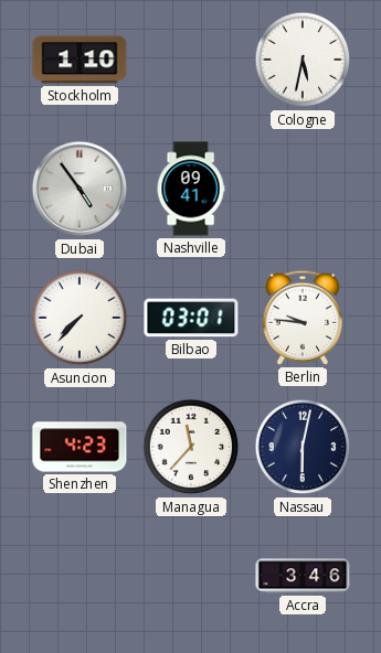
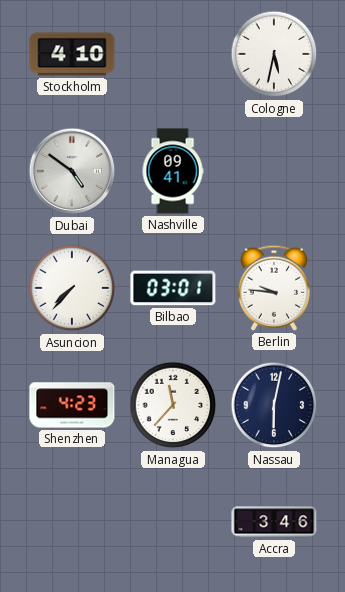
Stockholm: 1:10 -> 4:10
Dubai: 4:54 -> 4:51
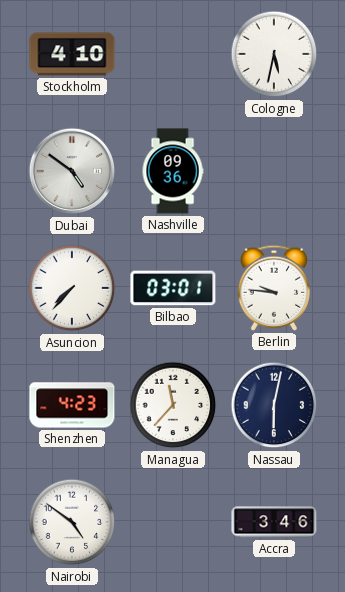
Nashville: 09:41 -> 09:36
Nairobi: none -> 4:51
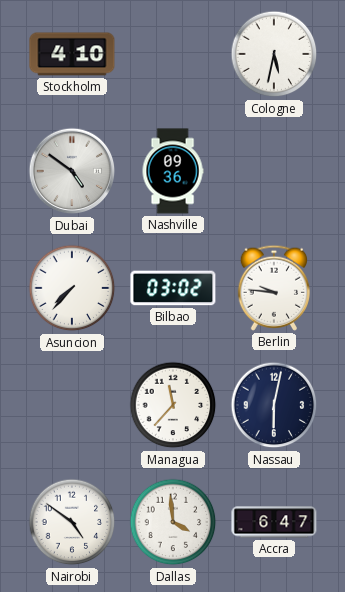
Bilbao: 03:01 -> 03:02
Shenzhen: 4:23 -> none
Dallas: none -> 3:59
Accra: 3:46 -> 6:47
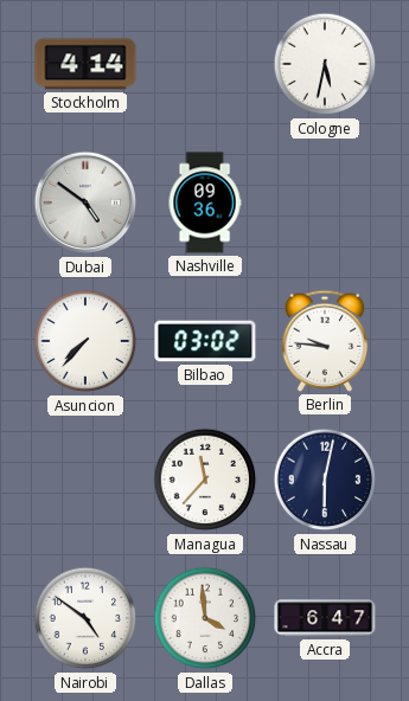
Stockholm: 4:10 -> 4:14
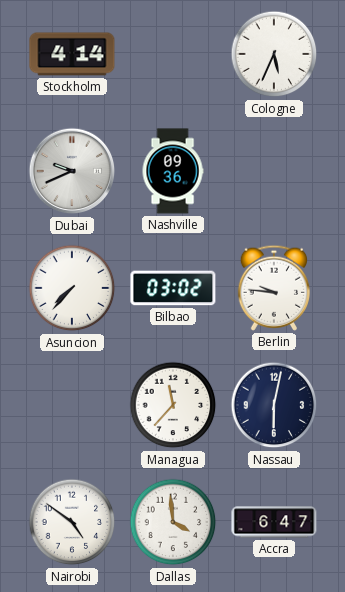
Cologne: 5:32 -> 5:34
Dubai: 4:51 -> 9:41
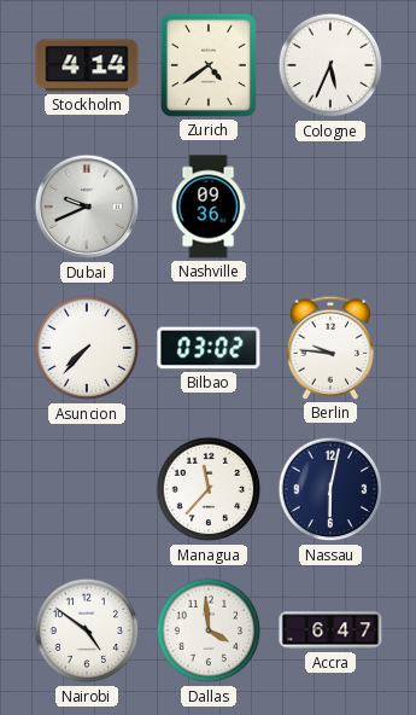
Zurich: none -> 4:39
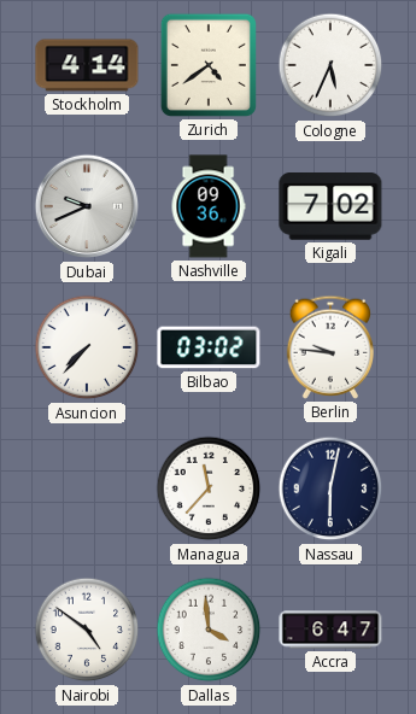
Kigali: none -> 7:02
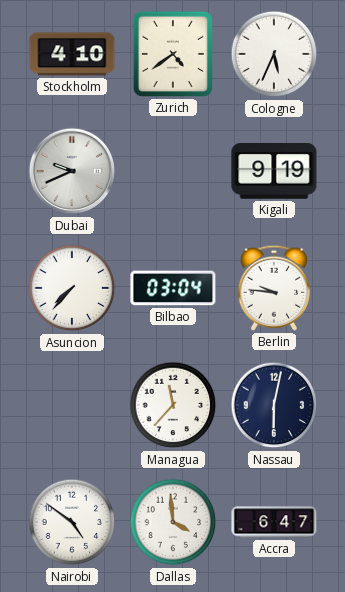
Stockholm: 4:14 -> 4:10
Nashville: 09:36 -> none
Kigali: 7:02 -> 9:19
Bilbao: 03:02 -> 03:04
